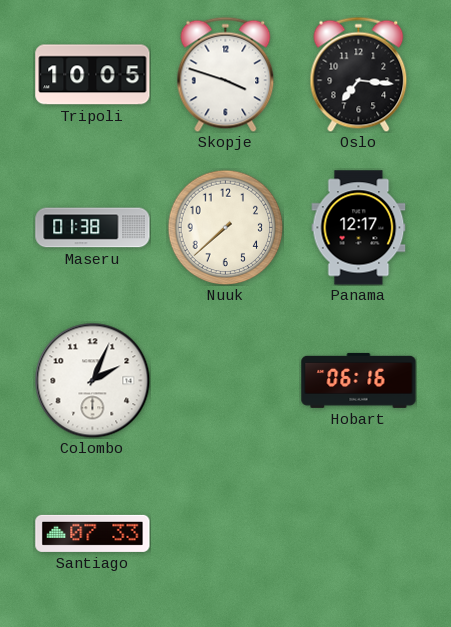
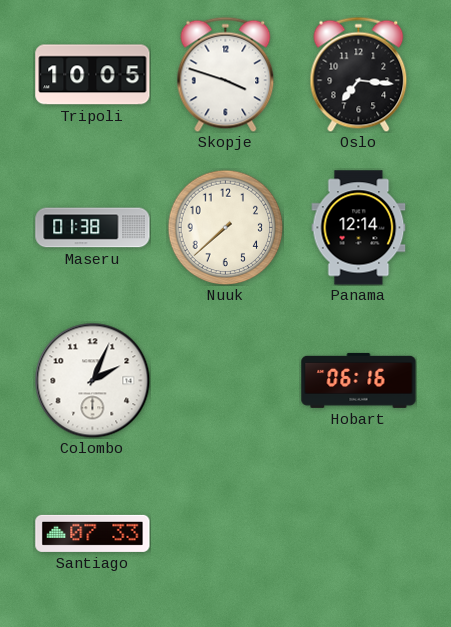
Panama: 12:17 -> 12:14
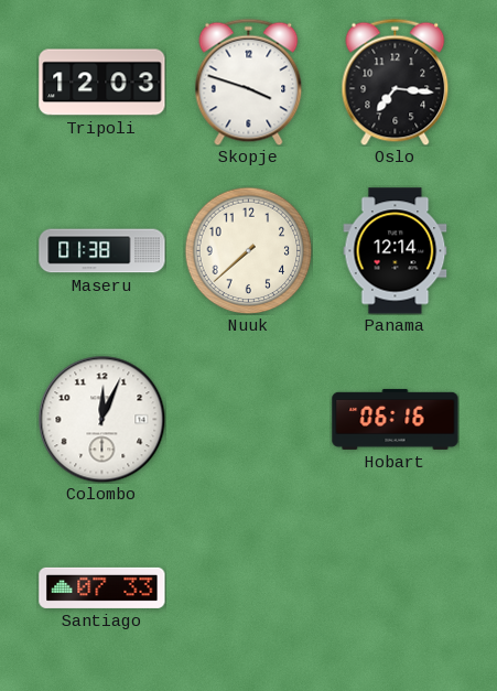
Tripoli: 10:05 -> 12:03
Colombo: 2:04 -> 12:04
